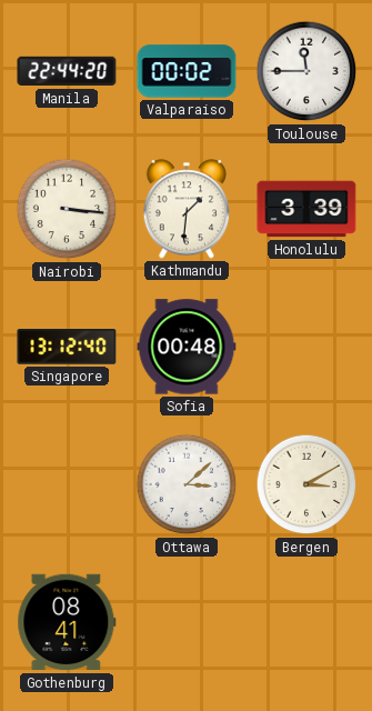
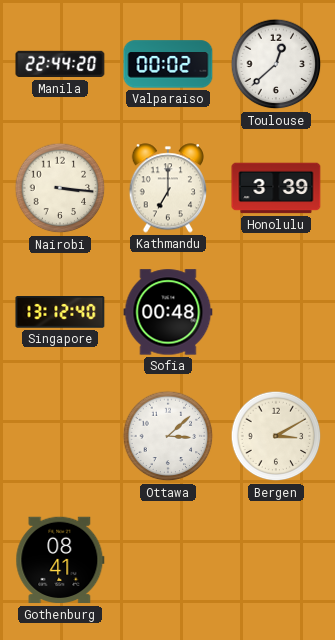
Toulouse: 11:45 -> 12:38
Kathmandu: 1:31 -> 7:00
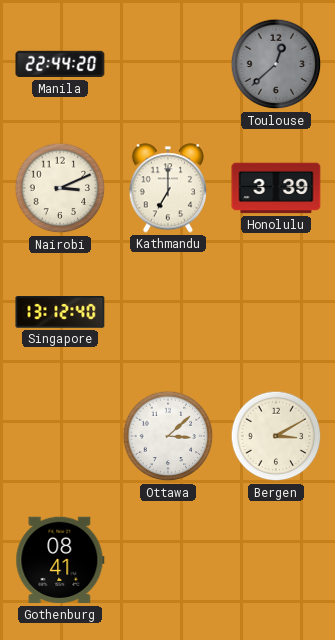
Valparaiso: 00:02 -> none
Toulouse dial: white -> grey
Nairobi: 3:16 -> 3:11
Sofia: 00:48 -> none
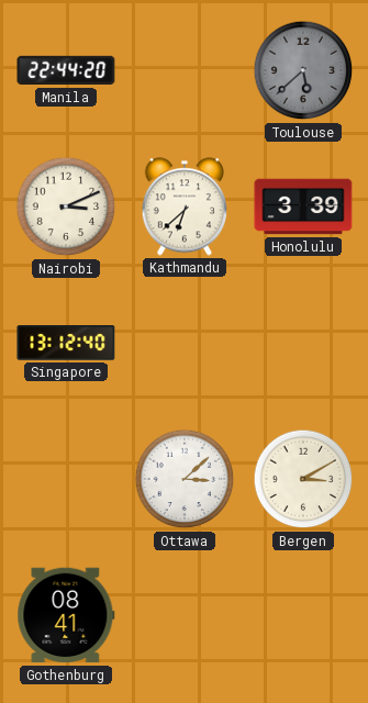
Toulouse: 12:38 -> 5:38
Kathmandu: 7:00 -> 6:38
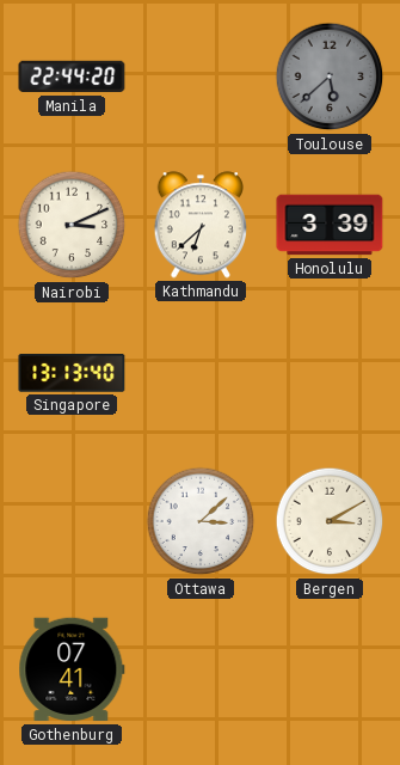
Singapore: 13:12 -> 13:13
Gothenburg: 08:41 -> 07:41
